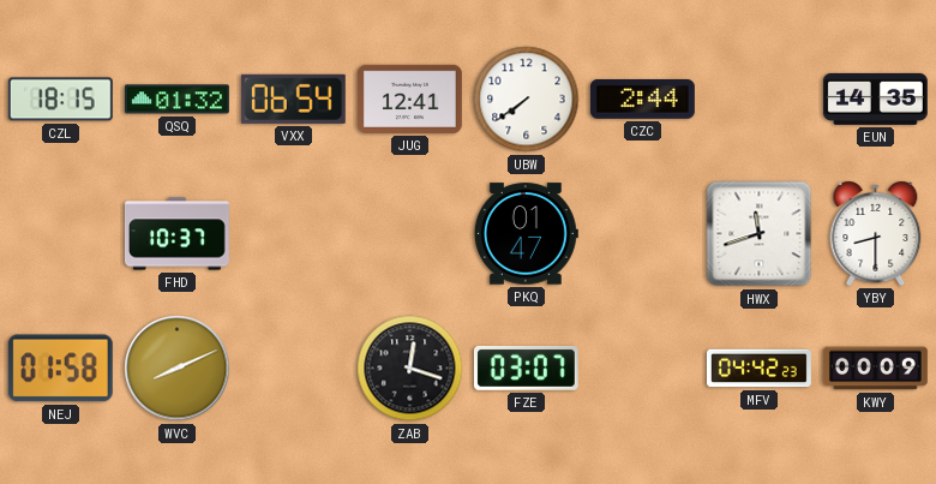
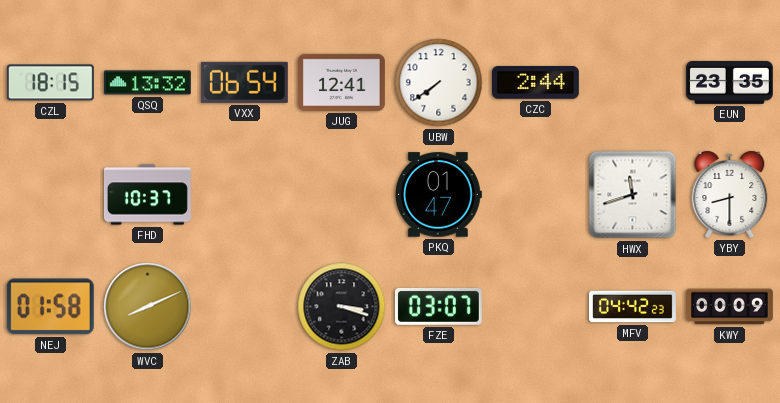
QSQ: 01:32 -> 13:32
EUN: 14:35 -> 23:35
ZAB: 12:18 -> 3:18
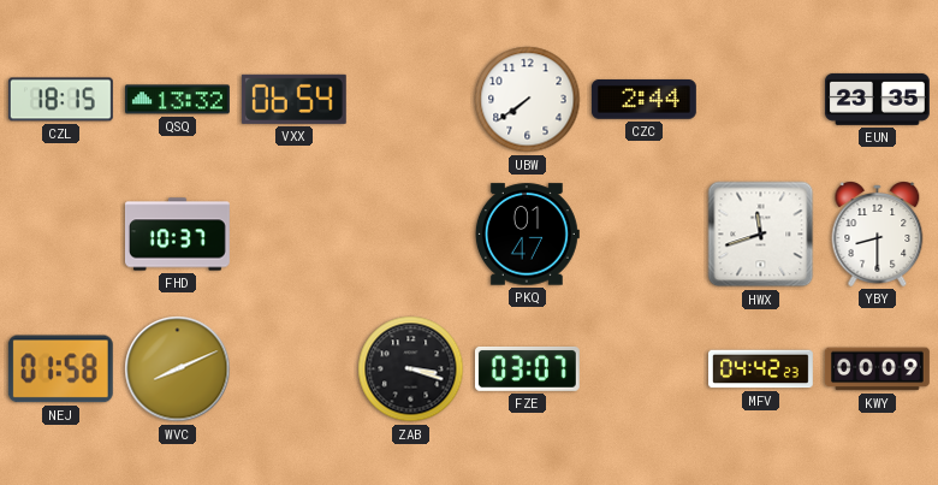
JUG: 12:41 -> none
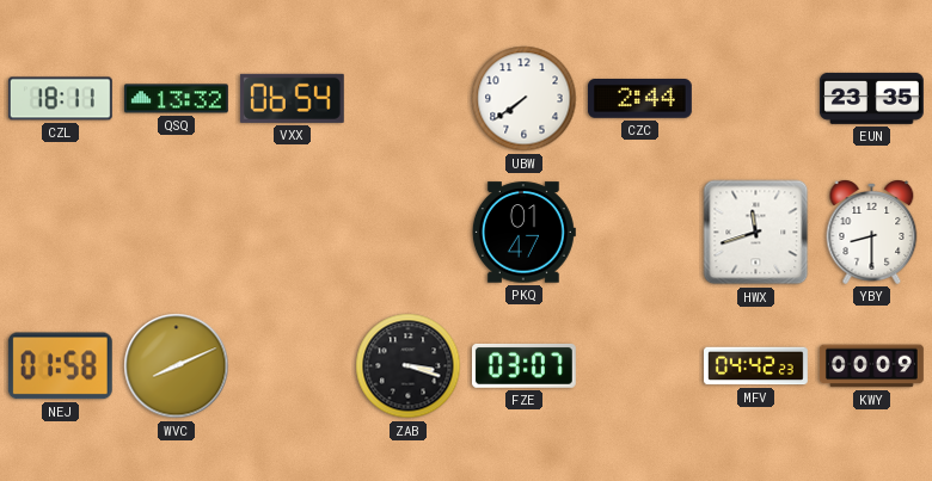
CZL: 18:15 -> 18:11
FHD: 10:37 -> none
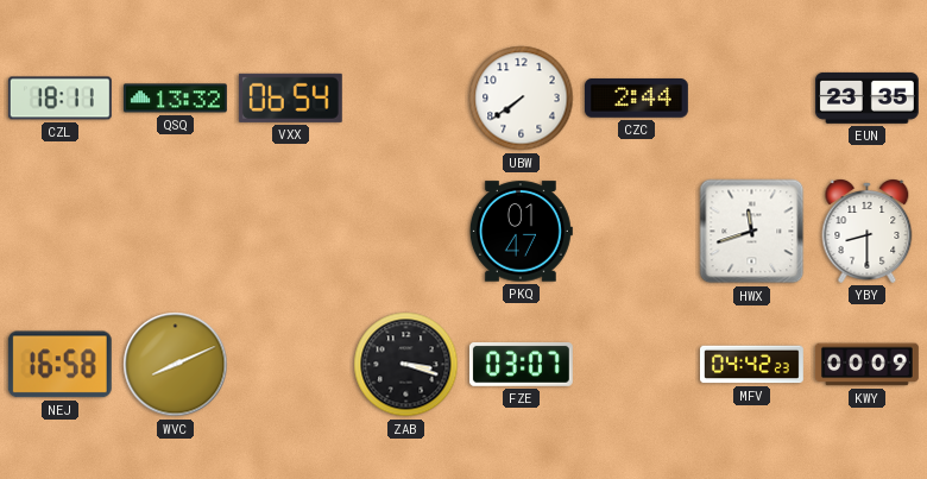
NEJ: 01:58 -> 16:58
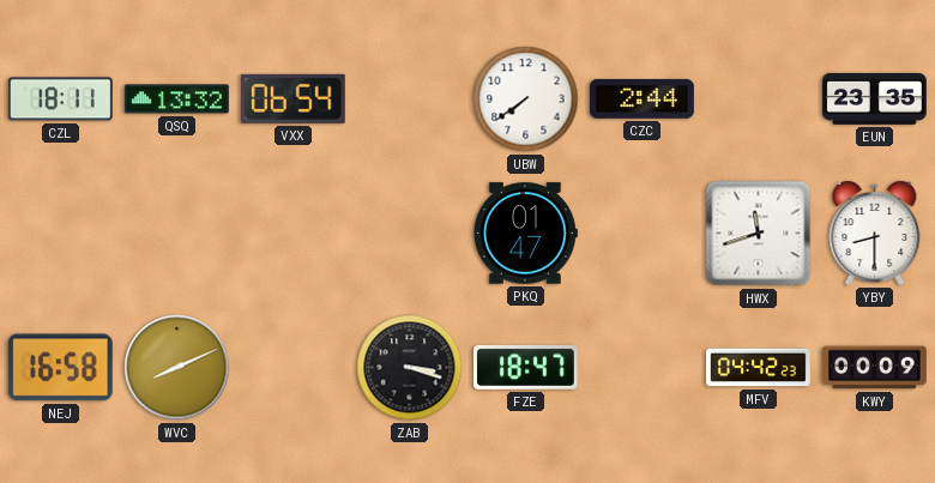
FZE: 03:07 -> 18:47
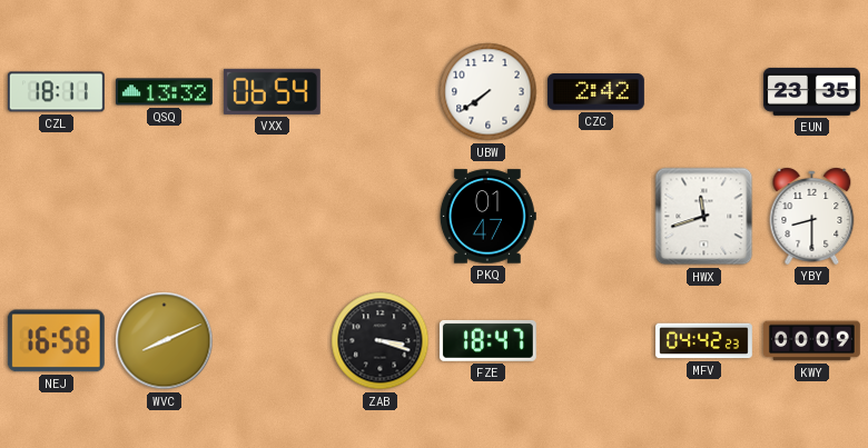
CZC: 2:44 -> 2:42
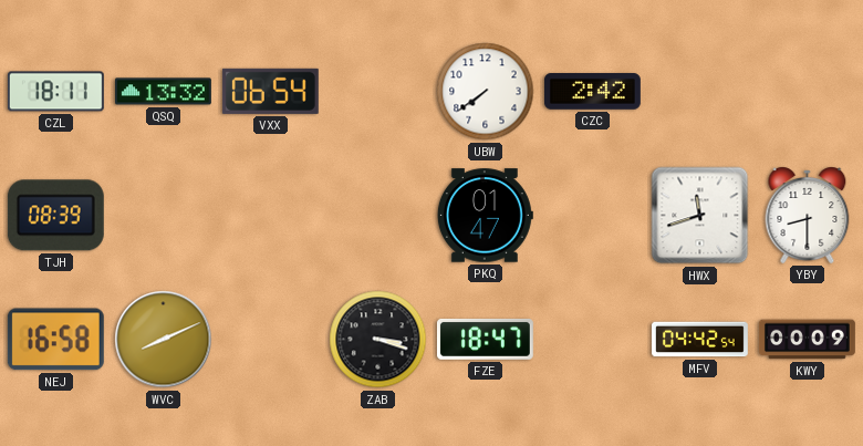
EUN: 23:35 -> none
TJH: none -> 08:39
MFV: 04:42:23 -> 04:42:54
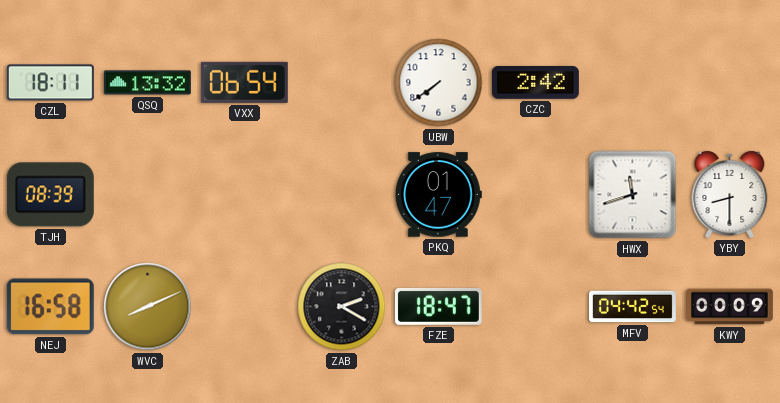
ZAB: 3:18 -> 2:20
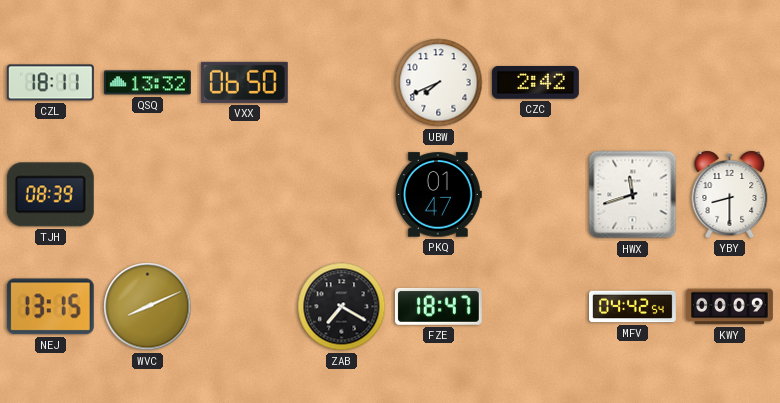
VXX: 06:54 -> 06:50
UBW: 7:39 -> 7:41
NEJ: 16:58 -> 13:15
ZAB: 2:20 -> 7:20
